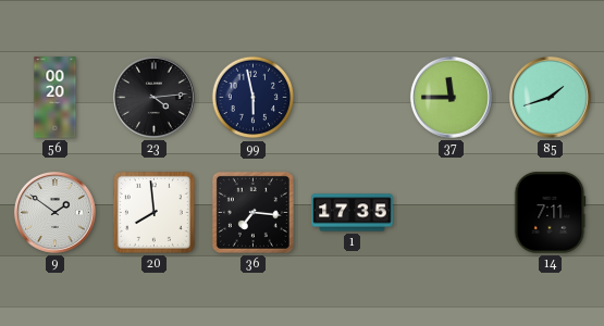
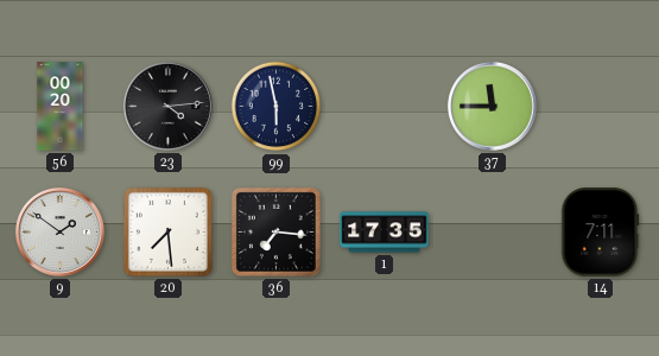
85: 1:42 -> none
20: 7:59 -> 7:29
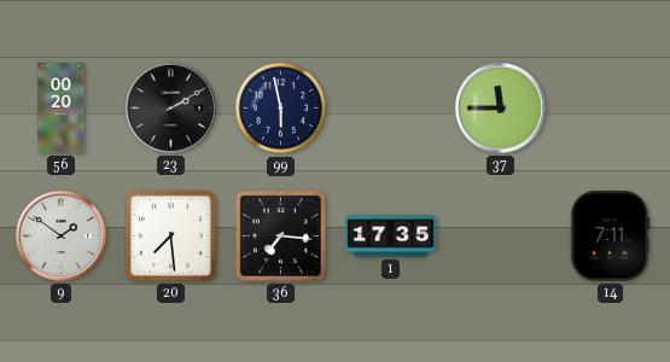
23: 4:14 -> 2:10
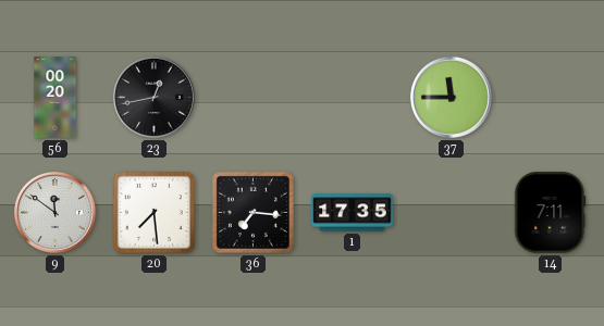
23: 2:10 -> 12:43
99: 5:58 -> none
9: 1:51 -> 11:51
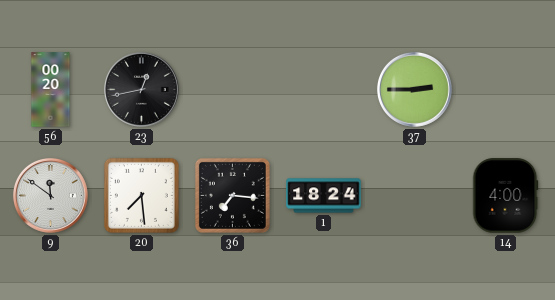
37: 11:45 -> 2:45
1: 17:35 -> 18:24
14: 7:11 -> 4:00
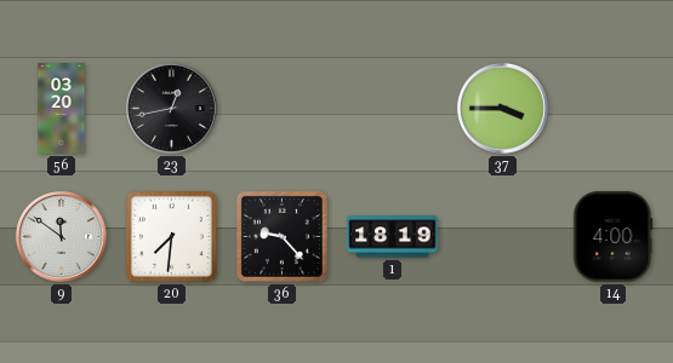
56: 00:20 -> 03:20
37: 2:45 -> 3:45
20: 7:29 -> 7:31
36: 7:16 -> 9:23
1: 18:24 -> 18:19
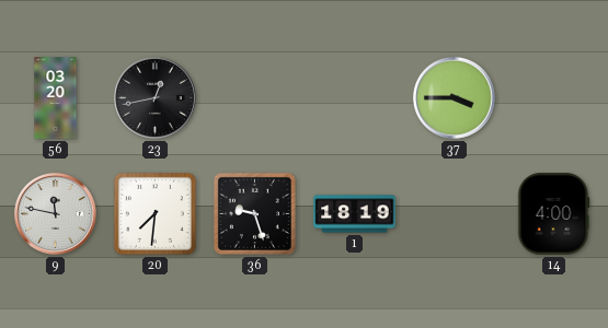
9: 11:51 -> 11:47
36: 9:23 -> 9:27
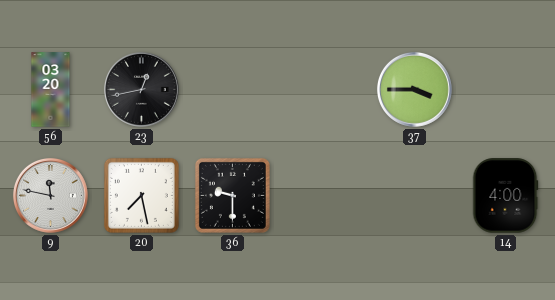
20: 7:31 -> 7:28
36: 9:27 -> 9:30
1: 18:19 -> none
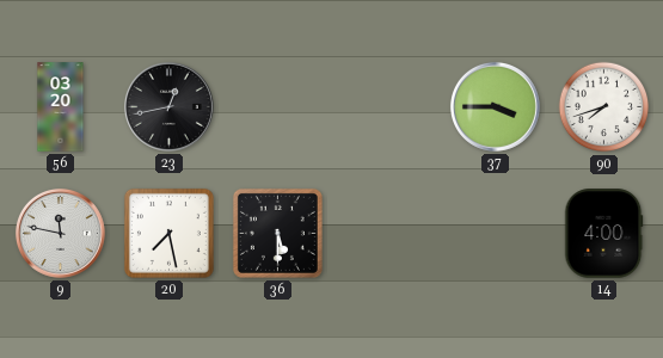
90: none -> 7:42
36: 9:30 -> 5:30
